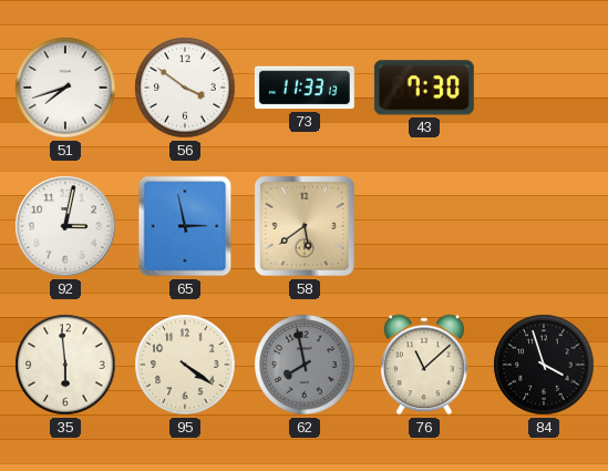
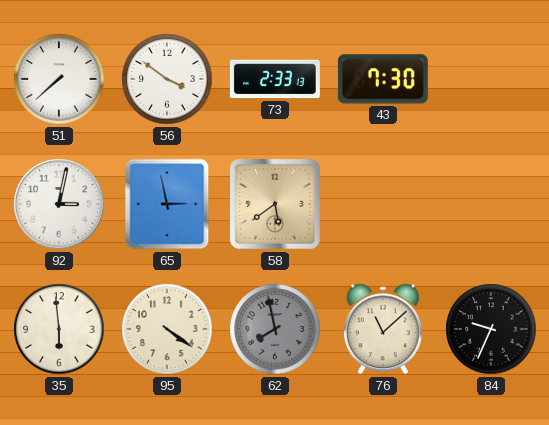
51: 7:42 -> 7:38
73: 11:33 -> 2:33
84: 3:57 -> 9:34
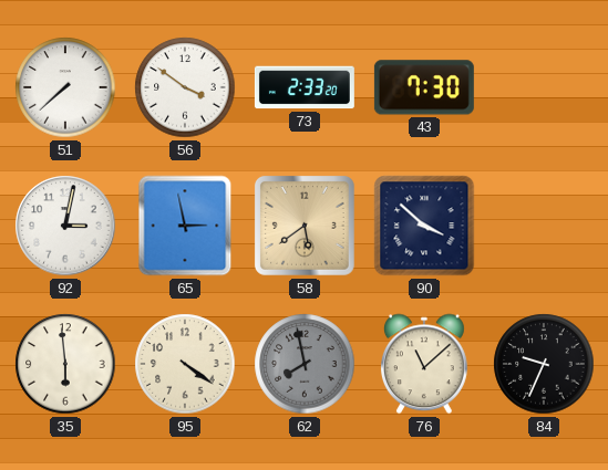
73: 2:33:13 -> 2:33:20
90: none -> 3:52
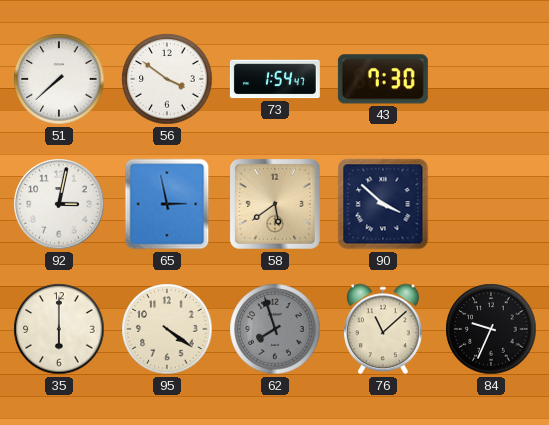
73: 2:33 -> 1:54
35: 5:59 -> 6:00
62: 7:58 -> 7:57
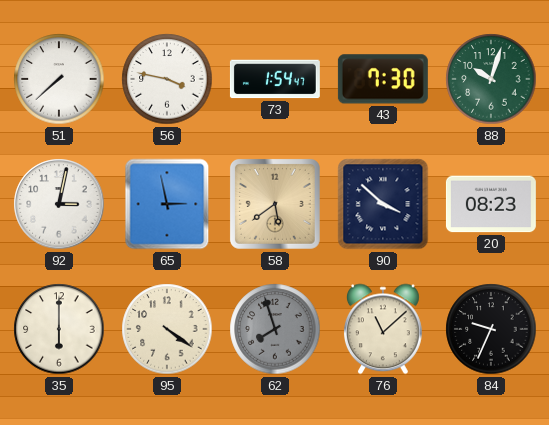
56: 3:51 -> 3:47
88: none -> 10:03
20: none -> 08:23
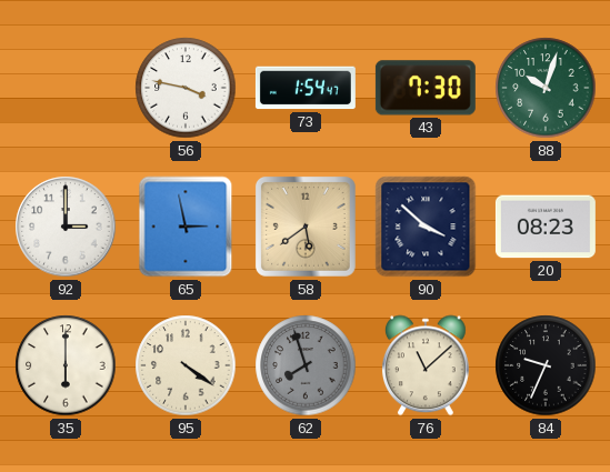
51: 7:38 -> none
92: 3:02 -> 3:00
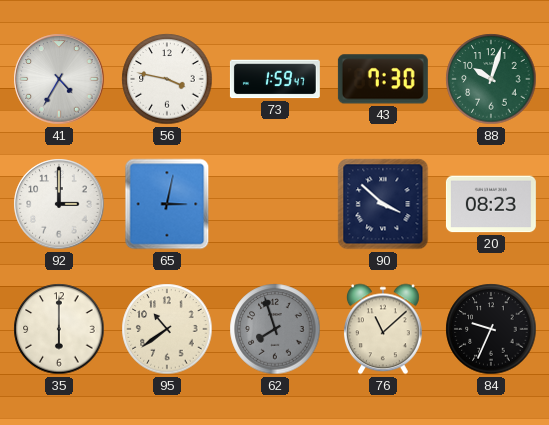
41: none -> 4:35
73: 1:54 -> 1:59
65: 2:58 -> 3:02
58: 5:39 -> none
95: 4:21 -> 10:39
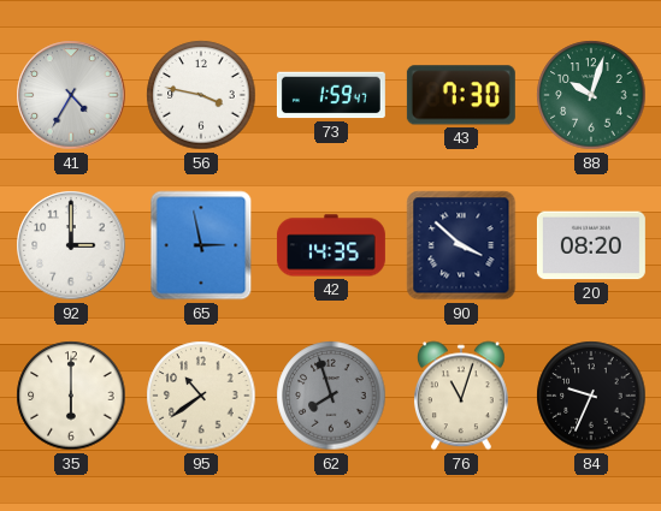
65: 3:02 -> 2:58
42: none -> 14:35
20: 08:23 -> 08:20
76: 11:08 -> 11:03
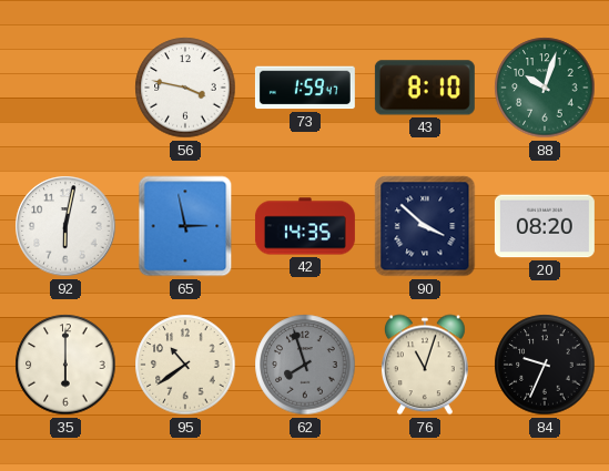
41: 4:35 -> none
43: 7:30 -> 8:10
92: 3:00 -> 6:02
